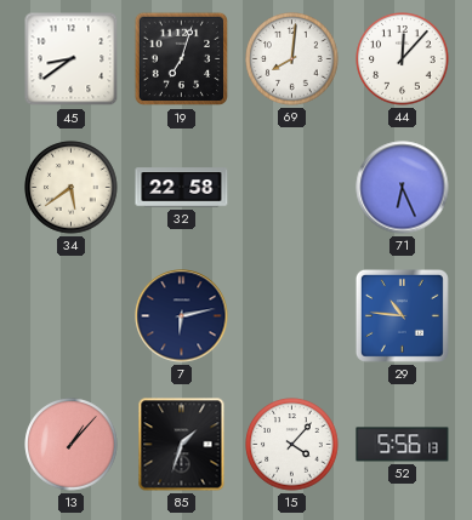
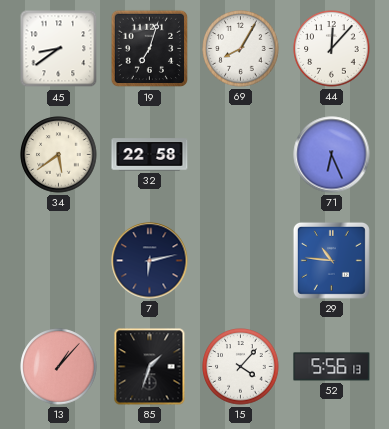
69: 8:01 -> 8:05
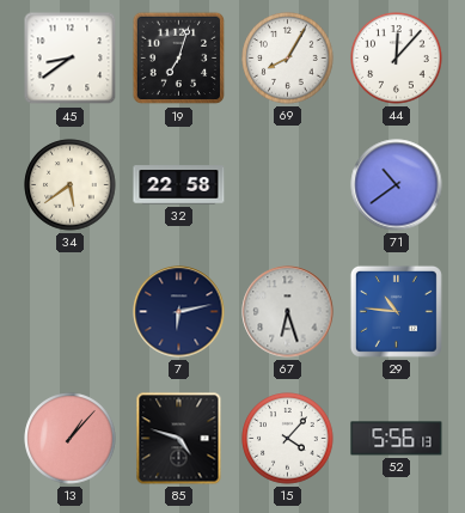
71: 6:26 -> 10:39
67: none -> 6:27
85: 1:33 -> 4:48
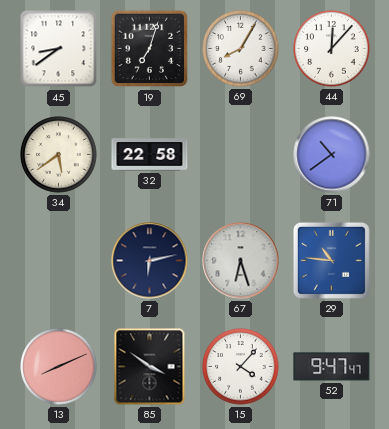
13: 1:07 -> 8:11
85: 4:48 -> 3:51
52: 5:56 -> 9:47
